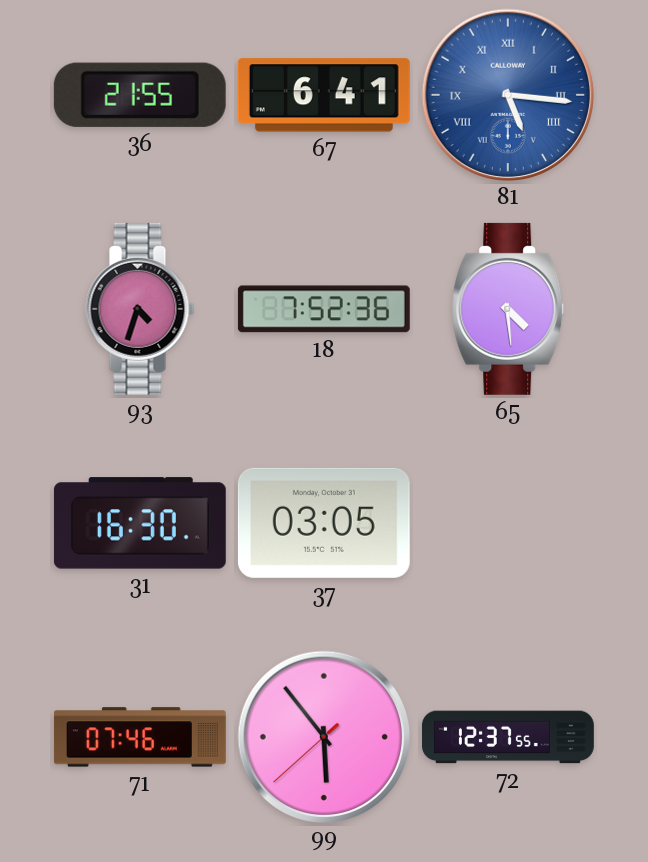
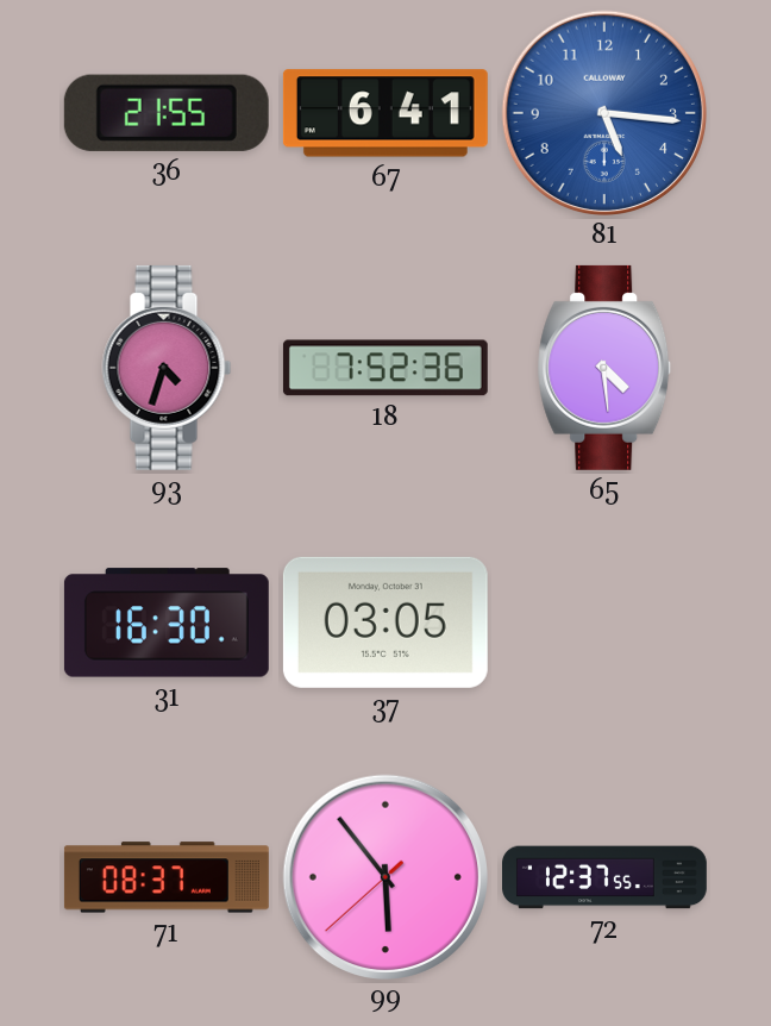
81 numerals: Roman -> Arabic
71: 07:46 -> 08:37
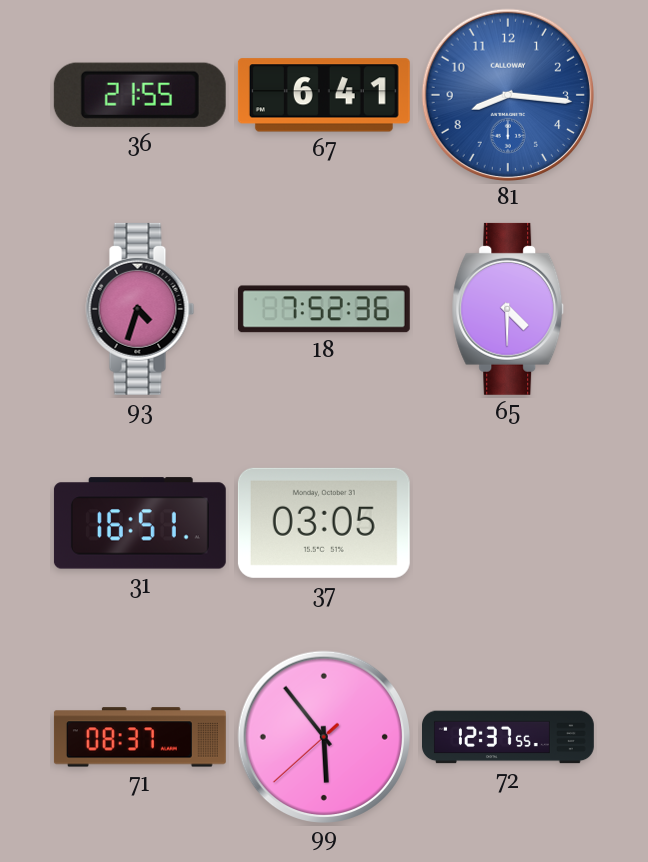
81: 5:16 -> 8:16
65: 4:29 -> 4:30
31: 16:30 -> 16:51
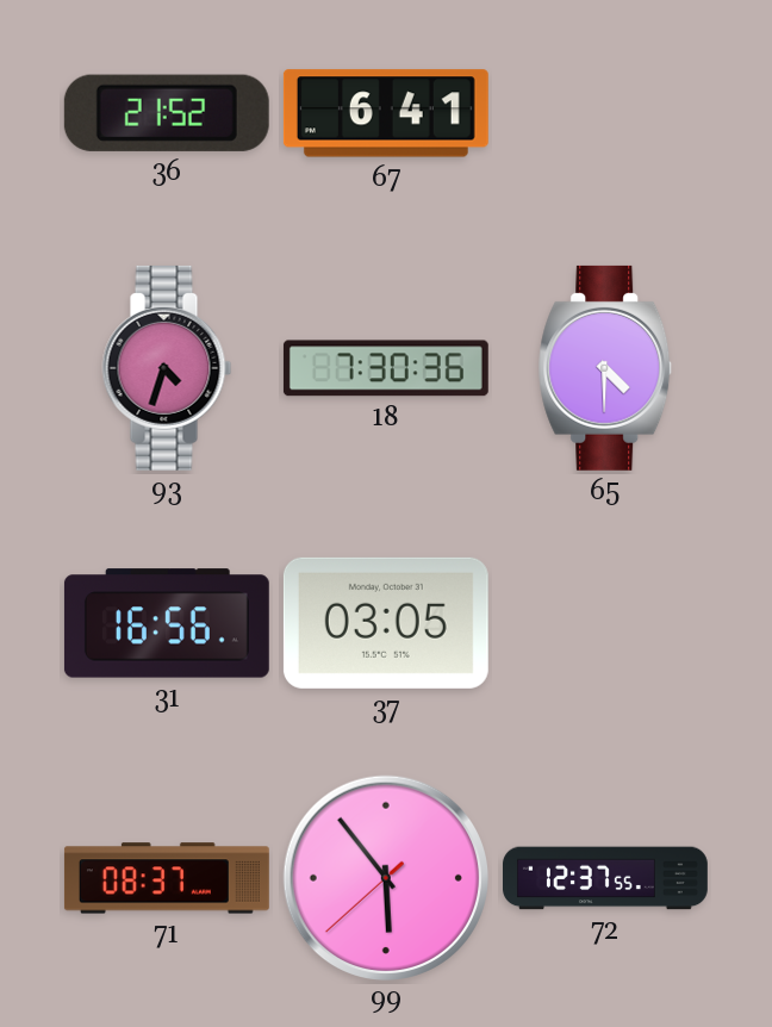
36: 21:55 -> 21:52
81: 8:16 -> none
18: 7:52 -> 7:30
31: 16:51 -> 16:56
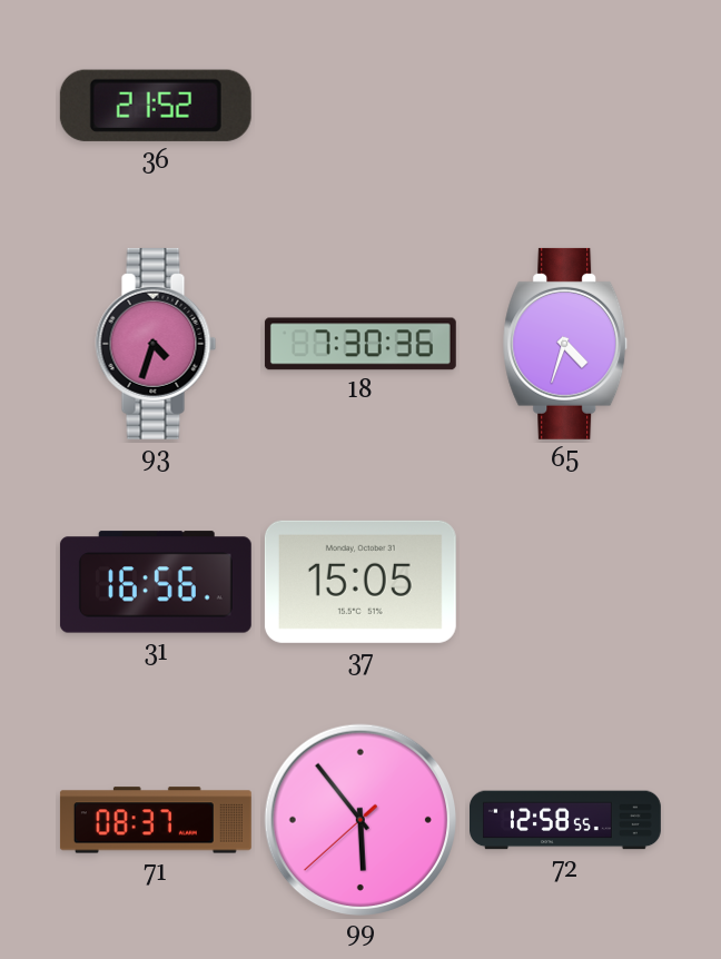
67: 6:41 -> none
65: 4:30 -> 4:33
37: 03:05 -> 15:05
72: 12:37 -> 12:58
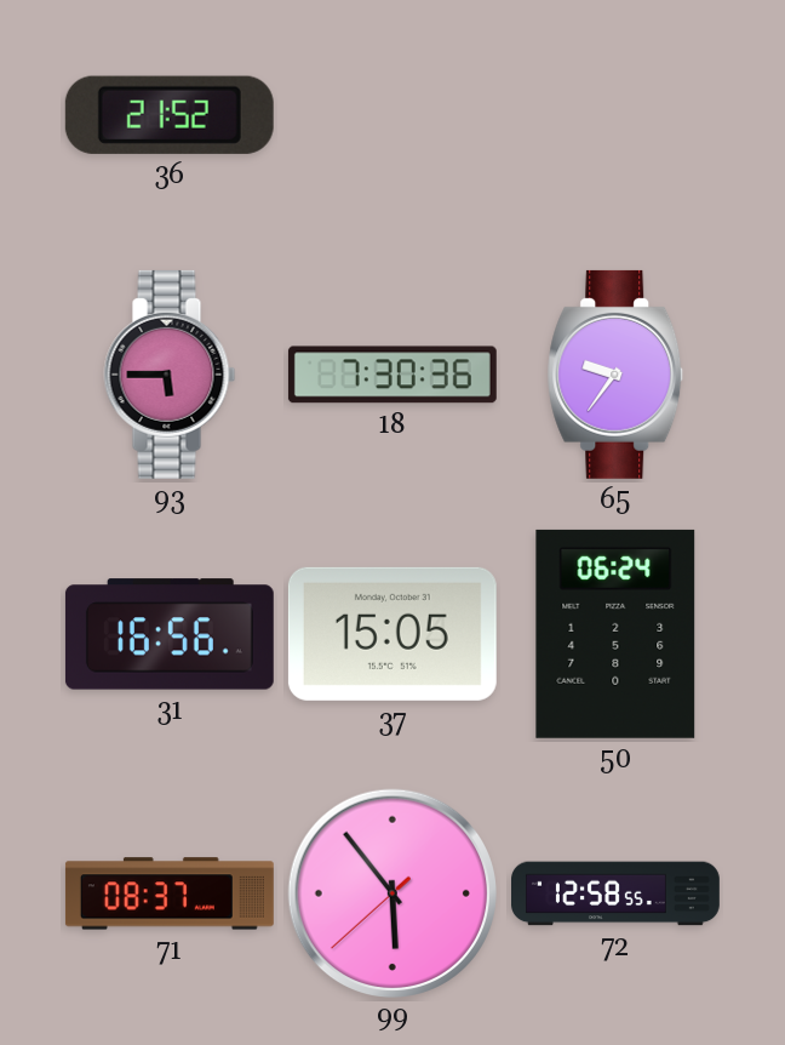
93: 4:33 -> 5:45
65: 4:33 -> 9:36
50: none -> 06:24
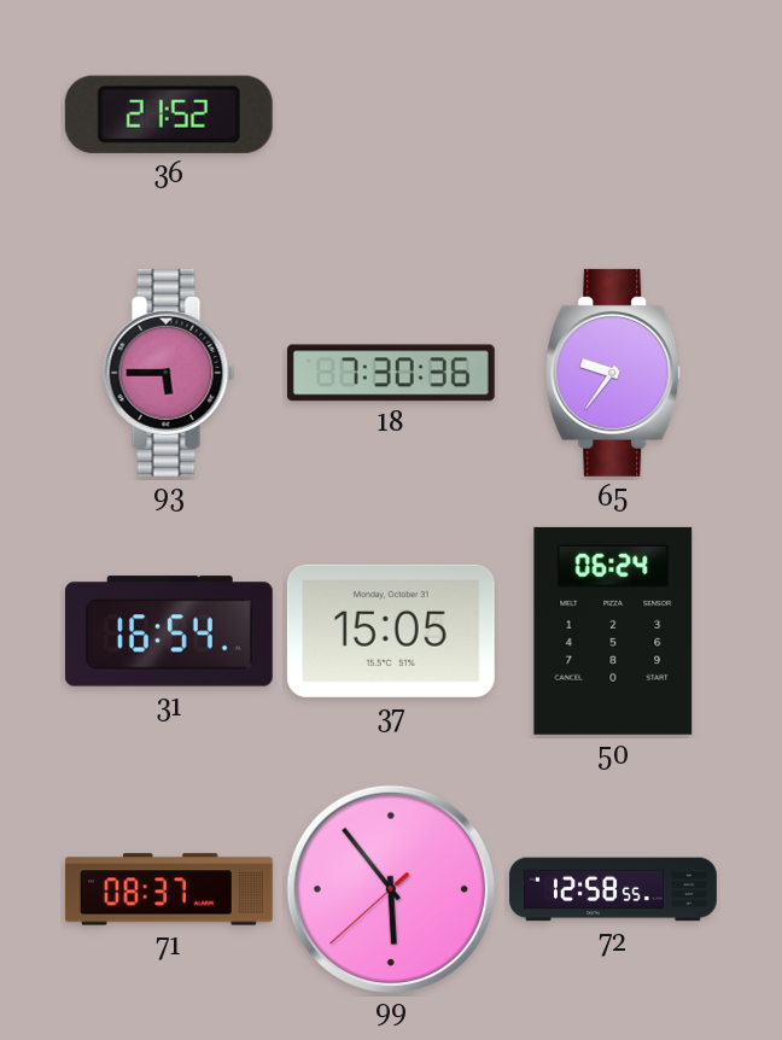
31: 16:56 -> 16:54
